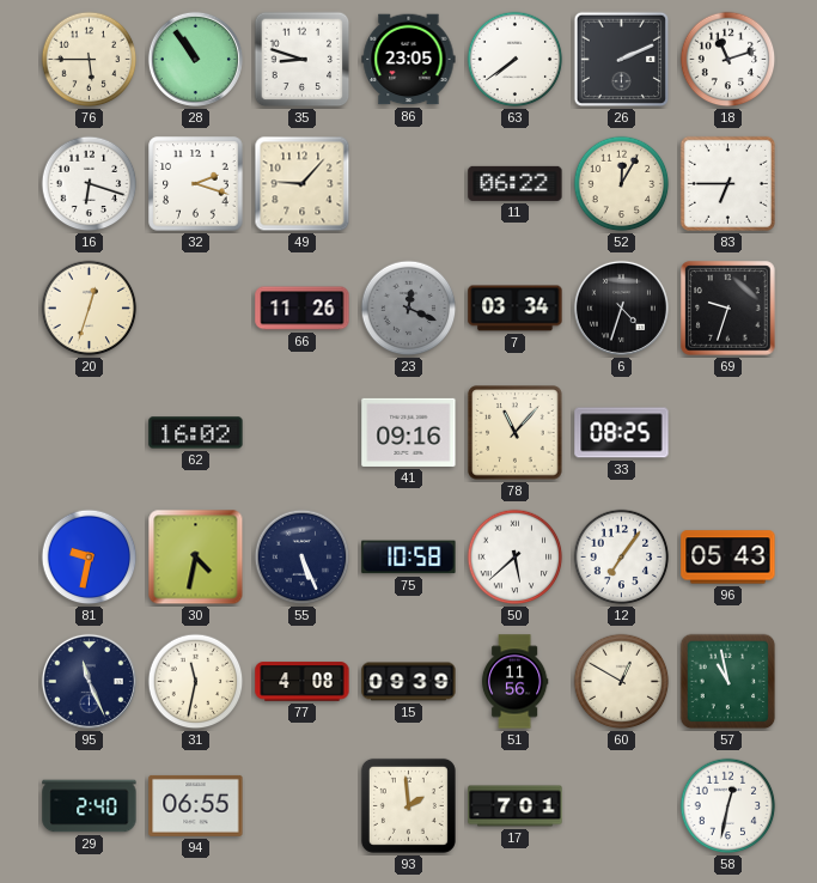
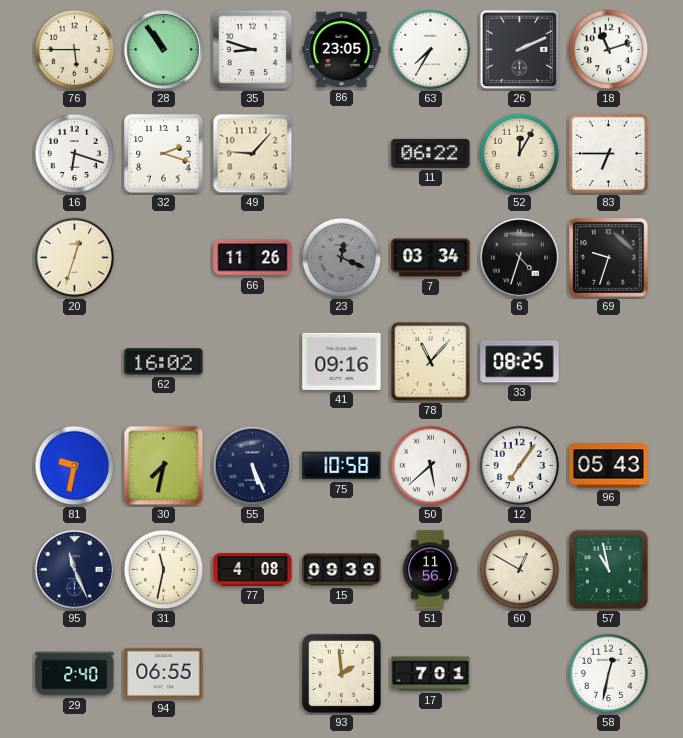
63: 7:39 -> 7:35
30: 4:32 -> 7:32
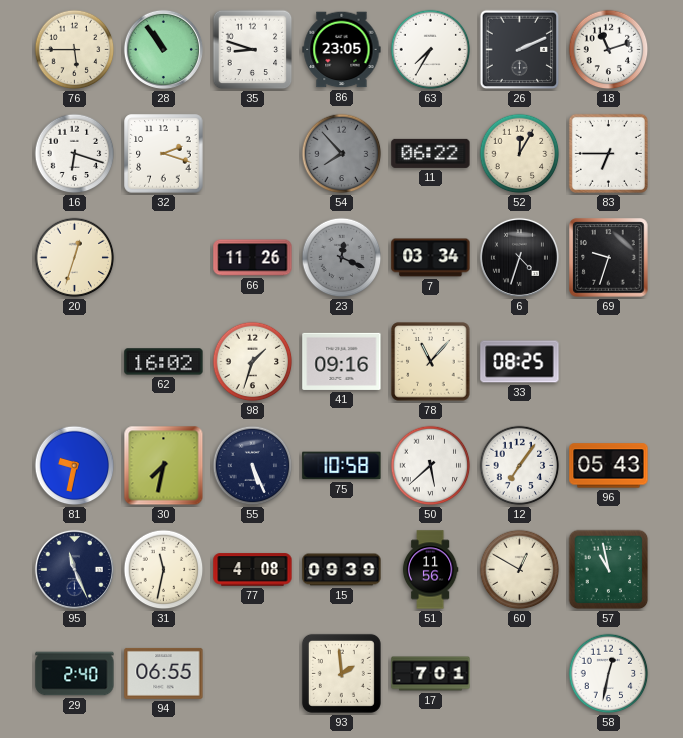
49: 9:07 -> none
54: none -> 7:53
98: none -> 1:33
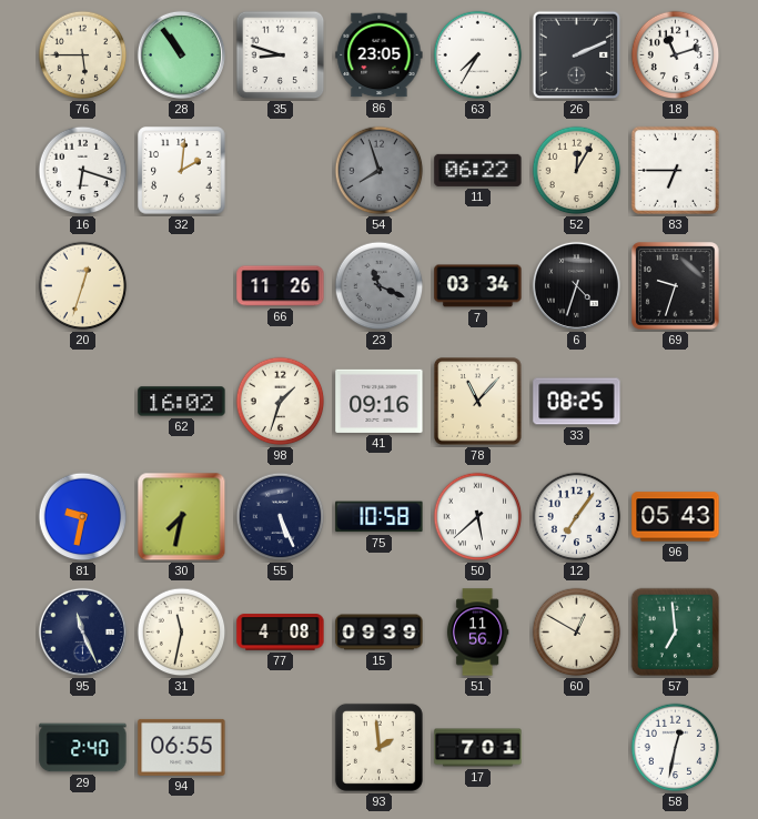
32: 2:18 -> 2:01
54: 7:53 -> 7:57
23: 12:19 -> 11:19
57: 10:58 -> 6:59
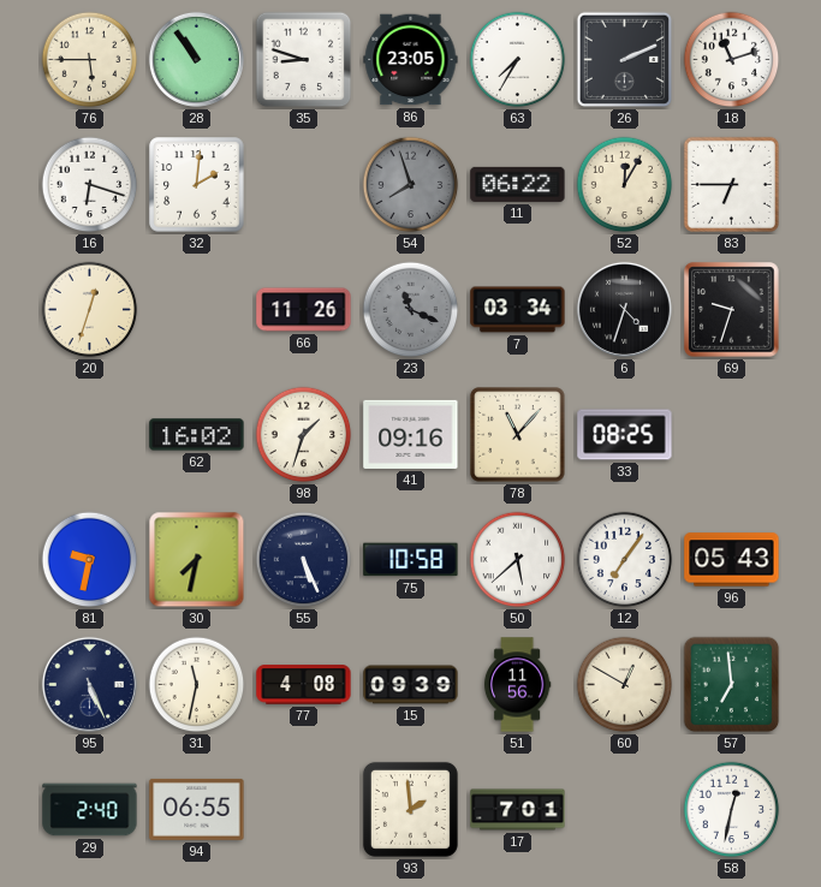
95: 11:26 -> 5:26
